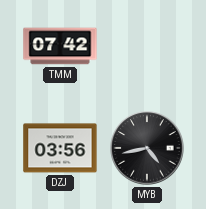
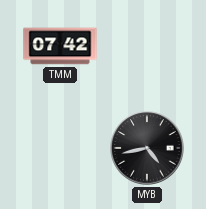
DZJ: 03:56 -> none
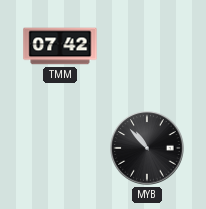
MYB: 4:43 -> 10:53
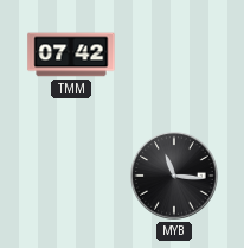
MYB: 10:53 -> 11:16
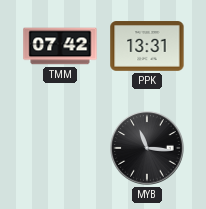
PPK: none -> 13:31
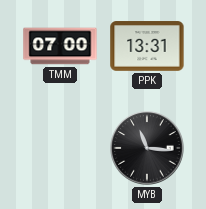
TMM: 07:42 -> 07:00
